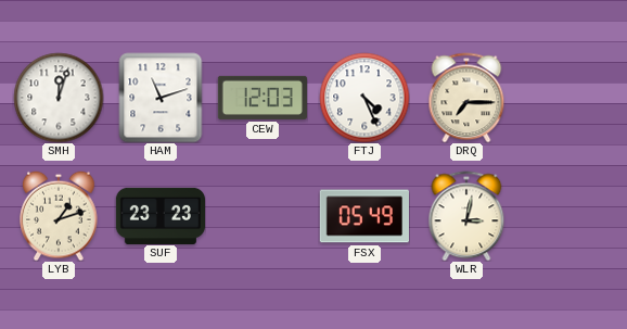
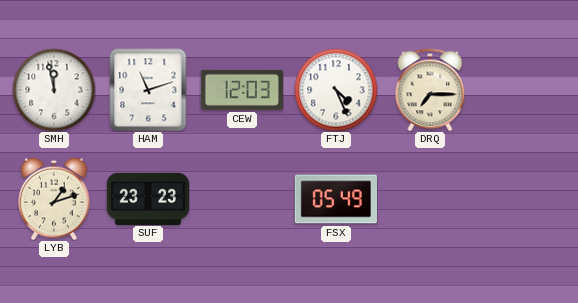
SMH: 12:03 -> 11:58
WLR: 3:02 -> none
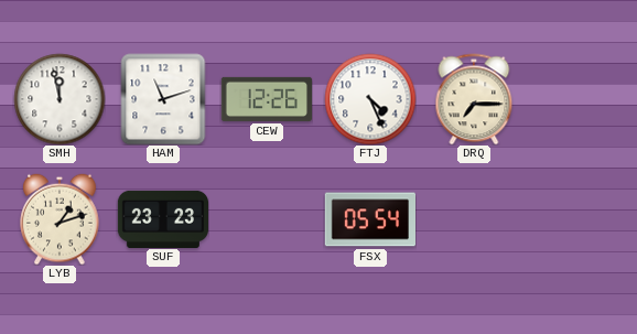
CEW: 12:03 -> 12:26
FSX: 05:49 -> 05:54
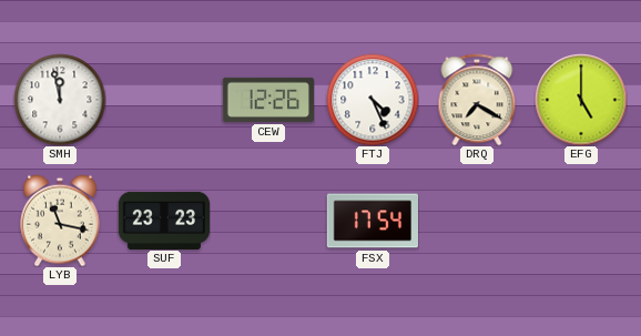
HAM: 11:12 -> none
DRQ: 7:15 -> 7:20
EFG: none -> 5:00
LYB: 1:12 -> 11:17
FSX: 05:54 -> 17:54
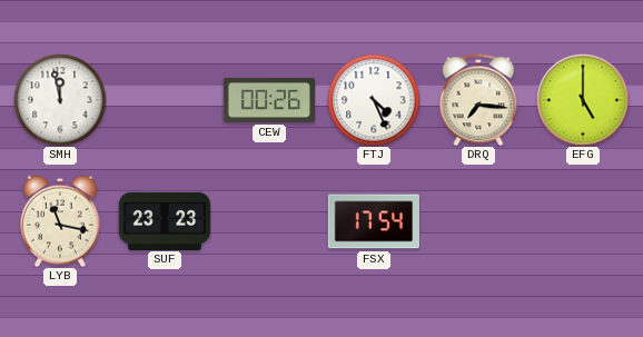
CEW: 12:26 -> 00:26
DRQ: 7:20 -> 7:16
